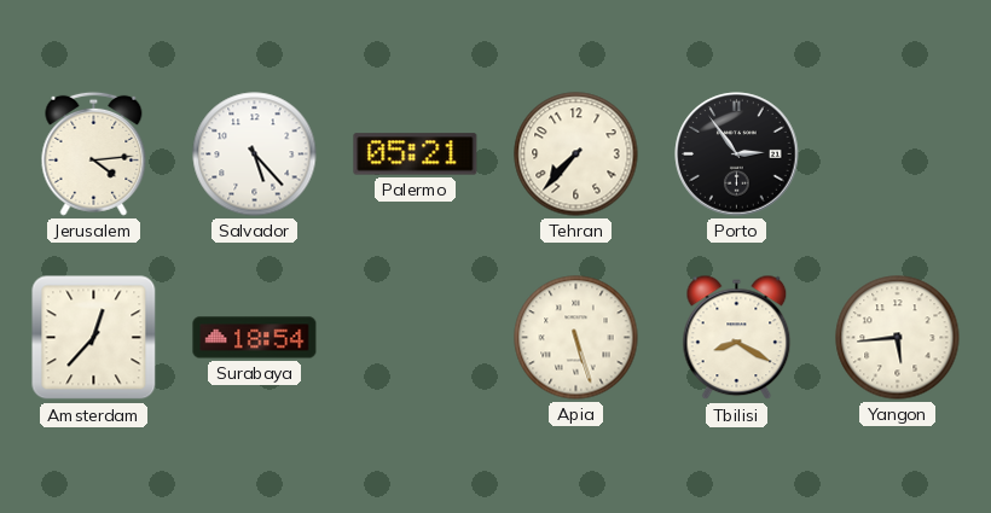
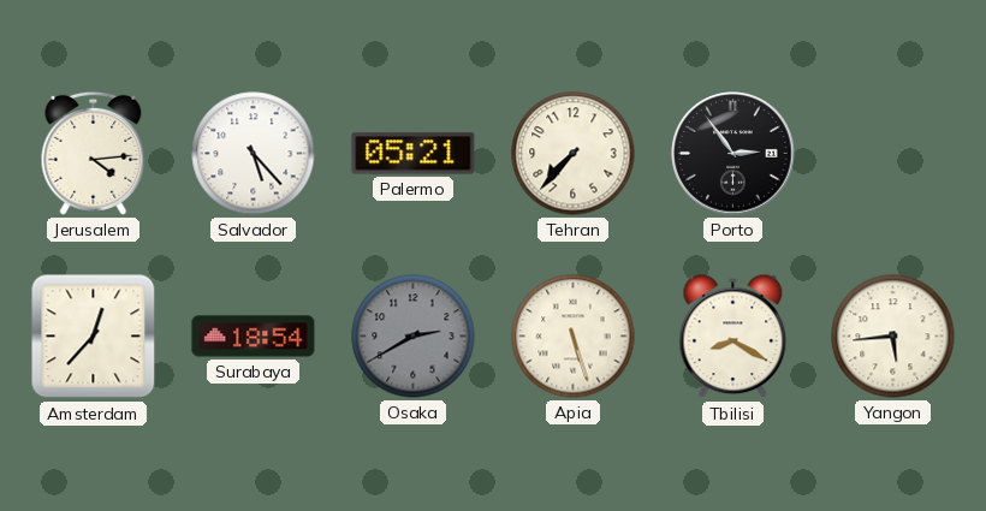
Osaka: none -> 2:40
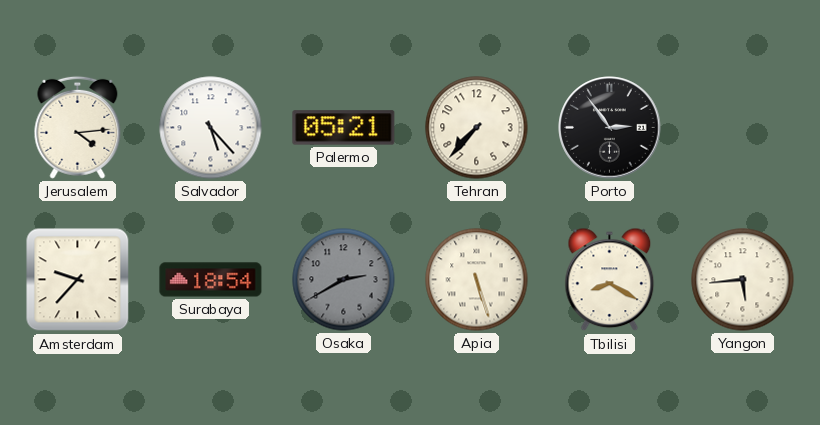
Amsterdam: 12:37 -> 9:37
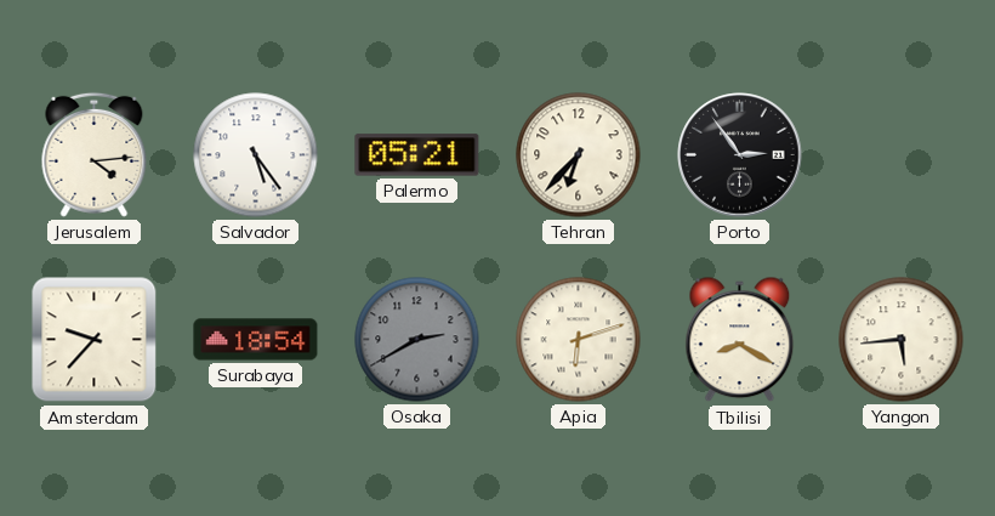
Salvador: 5:23 -> 5:24
Tehran: 7:37 -> 6:37
Apia: 5:27 -> 6:12
